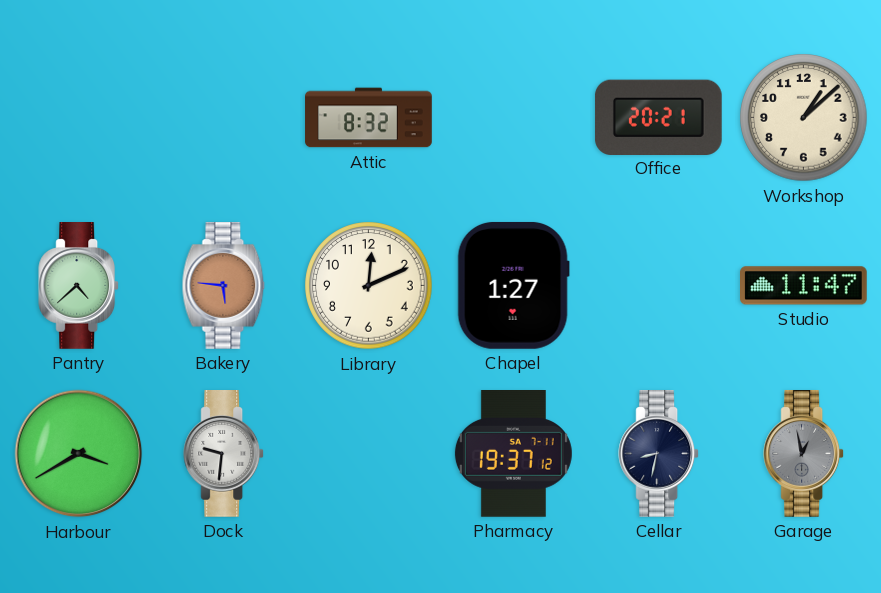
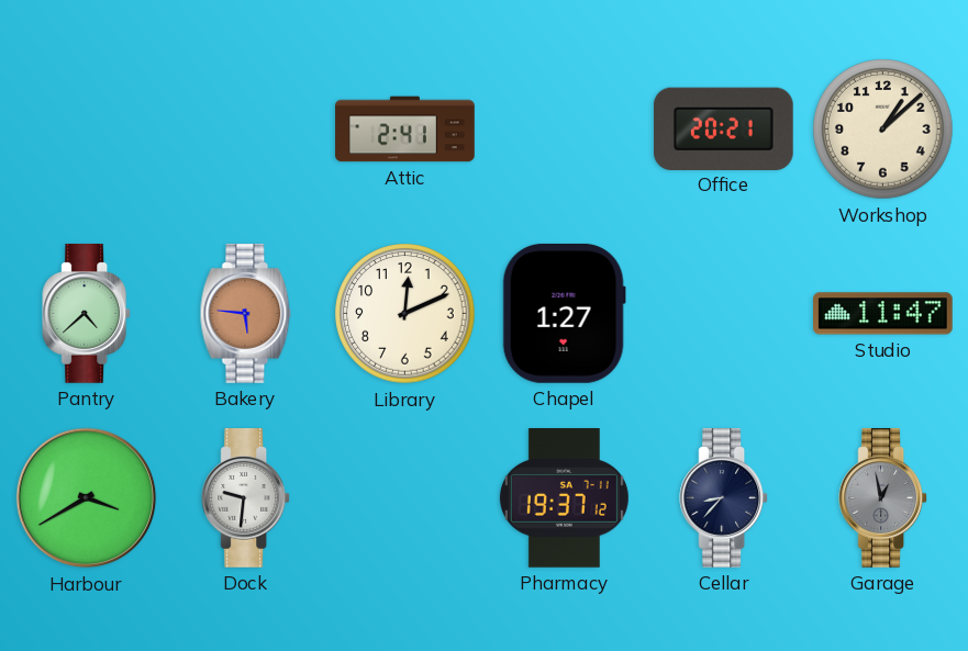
Attic: 8:32 -> 2:41
Cellar: 8:32 -> 8:37
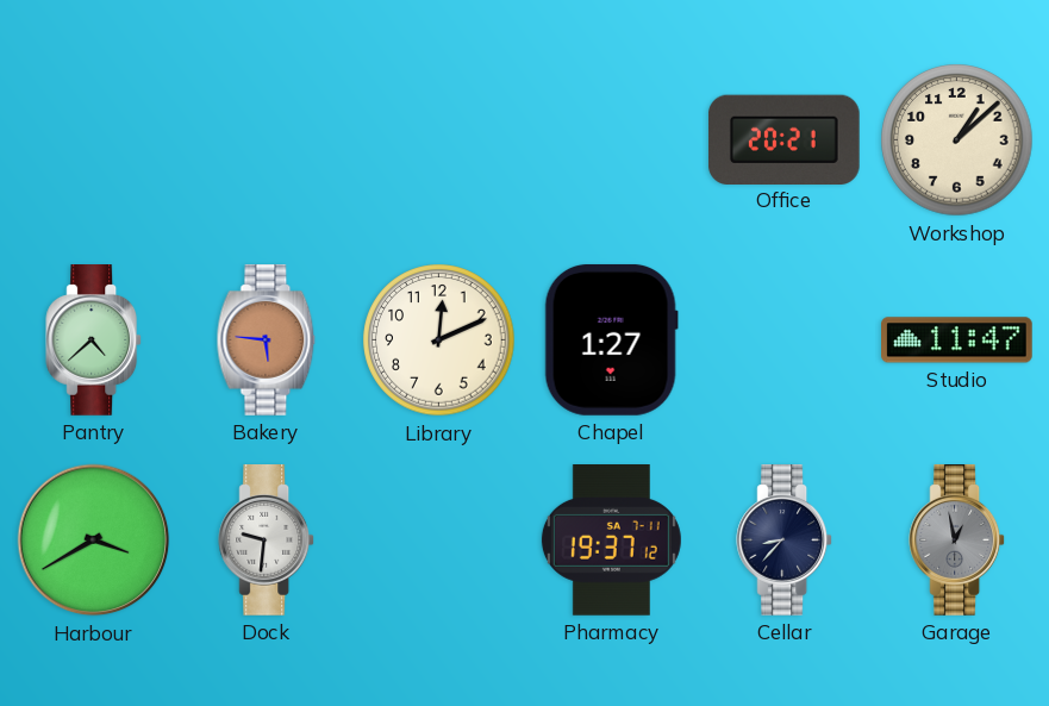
Attic: 2:41 -> none
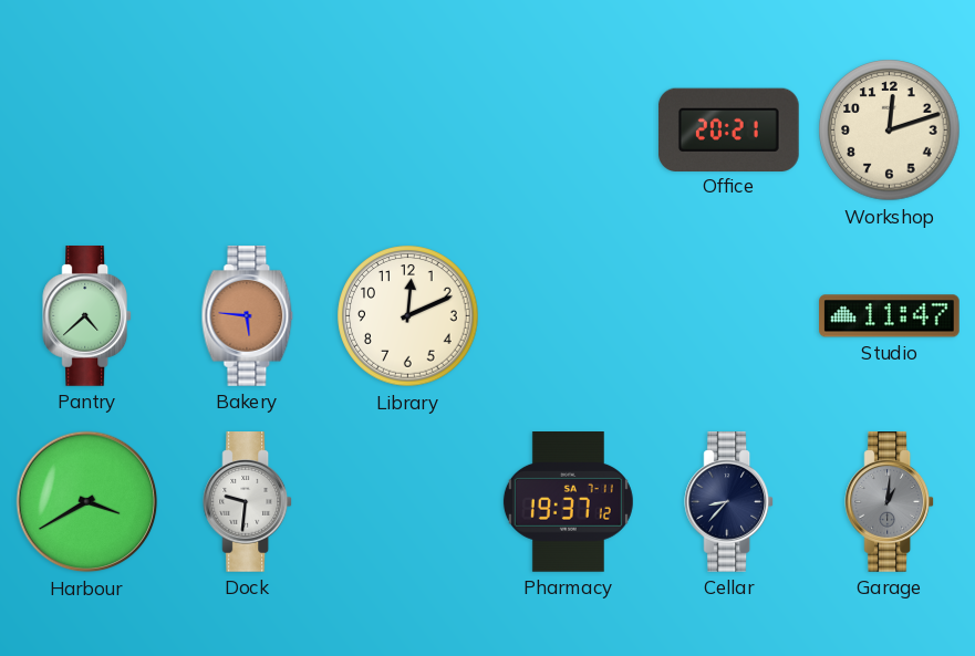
Workshop: 1:08 -> 12:12
Chapel: 1:27 -> none
Garage: 12:58 -> 1:01
